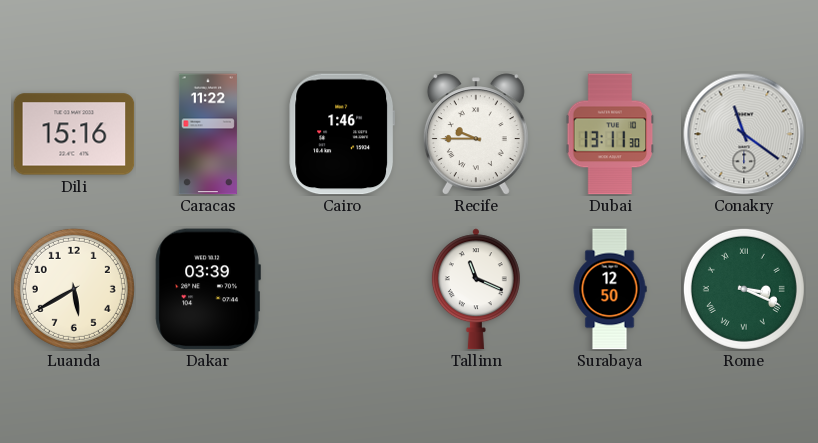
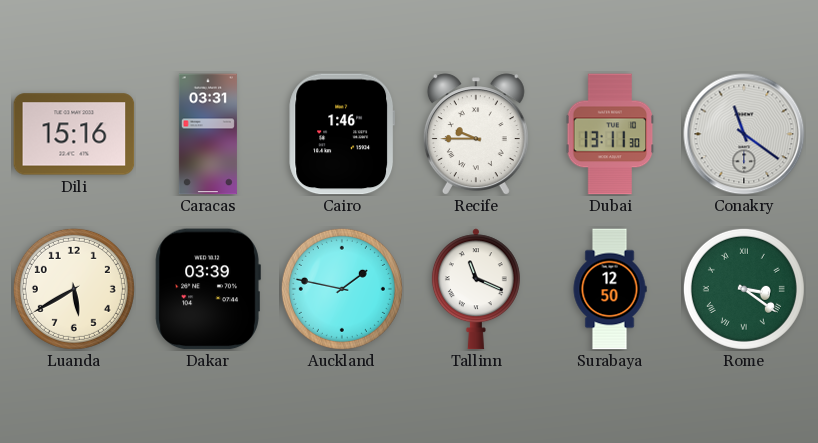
Caracas: 11:22 -> 03:31
Auckland: none -> 1:47
Rome: 3:19 -> 3:21
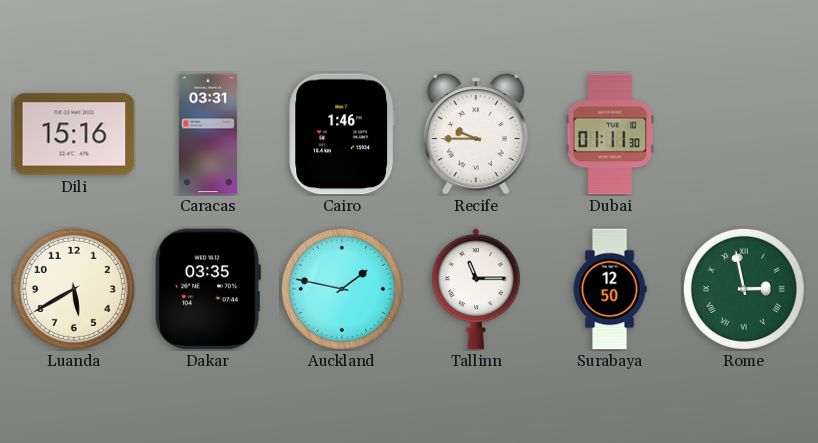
Dubai: 13:11 -> 01:11
Conakry: 11:21 -> none
Dakar: 03:39 -> 03:35
Tallinn: 11:19 -> 11:15
Rome: 3:21 -> 2:58
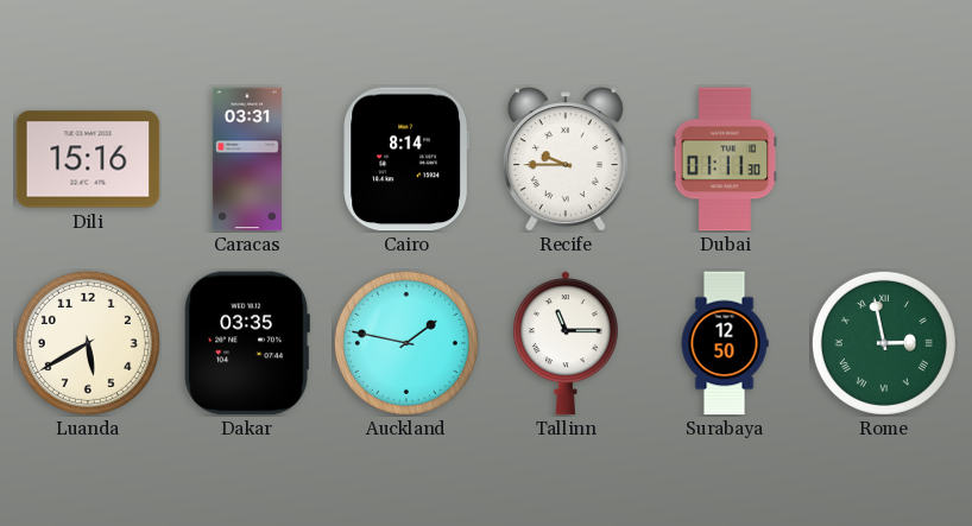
Cairo: 1:46 -> 8:14
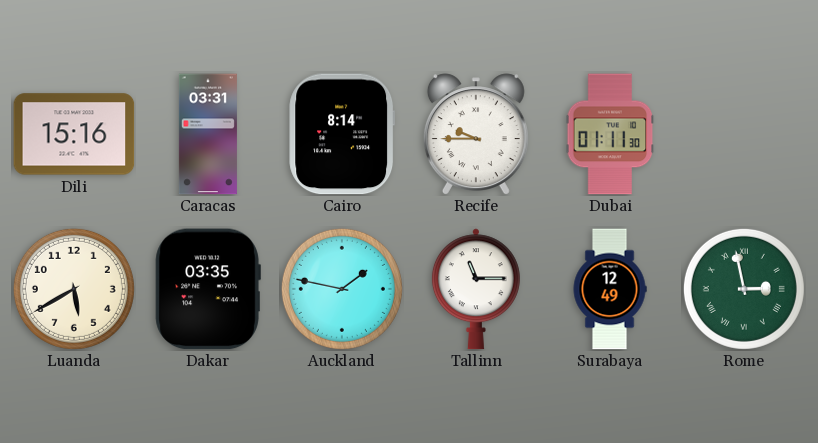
Surabaya: 12:50 -> 12:49
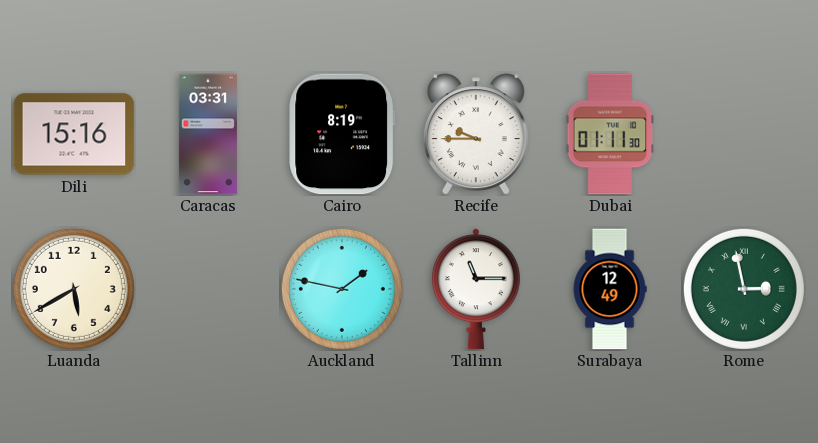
Cairo: 8:14 -> 8:19
Dakar: 03:35 -> none
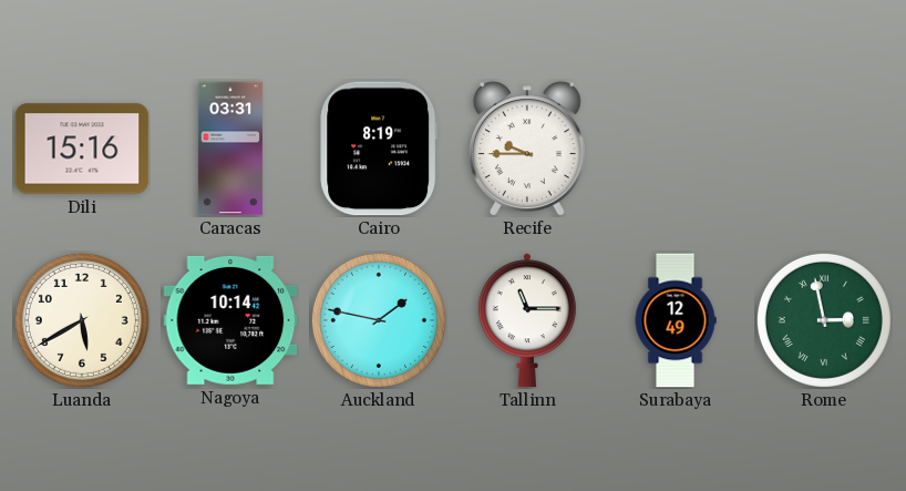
Dubai: 01:11 -> none
Nagoya: none -> 10:14
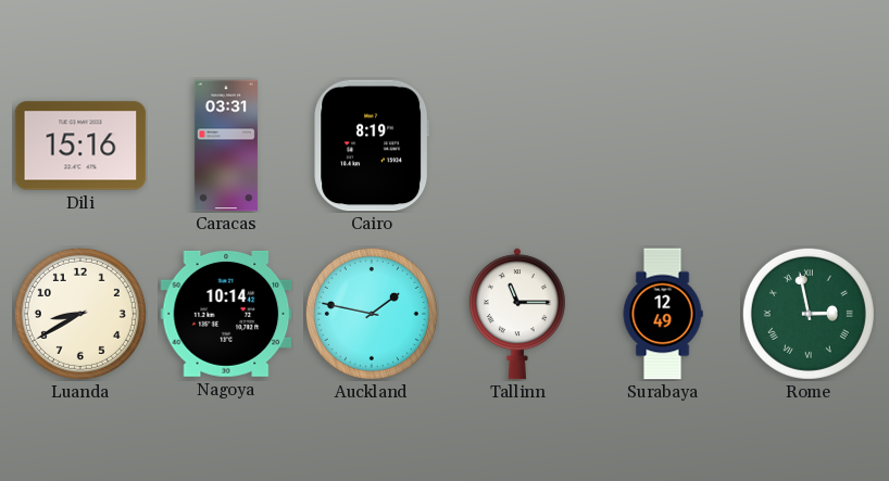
Recife: 9:45 -> none
Luanda: 5:40 -> 8:40
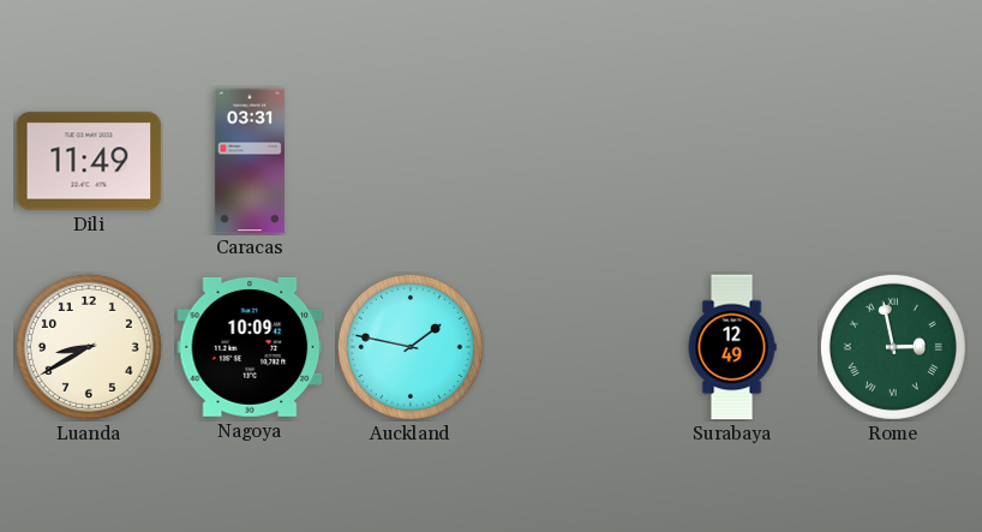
Dili: 15:16 -> 11:49
Cairo: 8:19 -> none
Nagoya: 10:14 -> 10:09
Tallinn: 11:15 -> none
